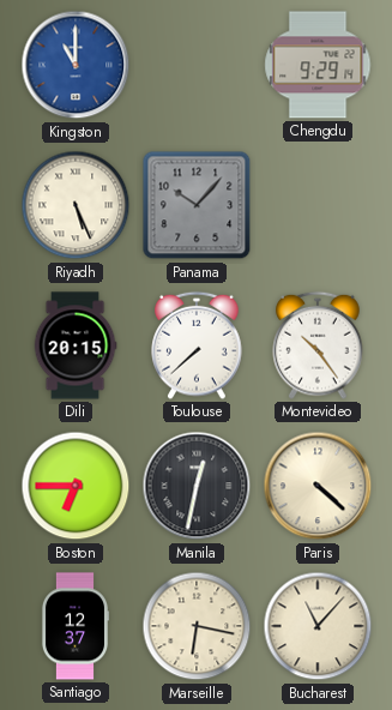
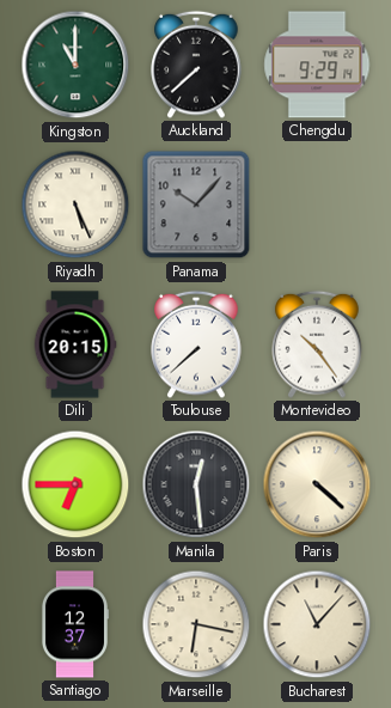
Kingston dial: blue -> green
Auckland: none -> 7:38
Manila: 12:32 -> 12:29
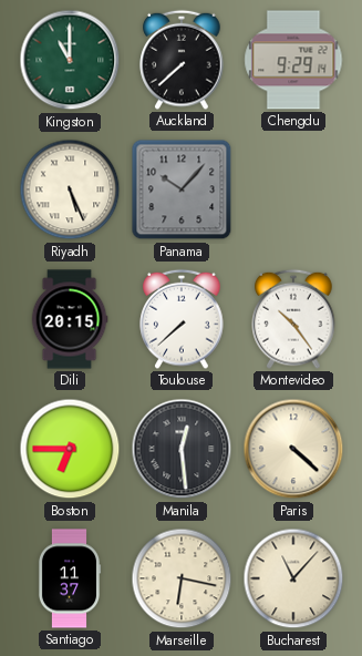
Santiago: 12:37 -> 11:37
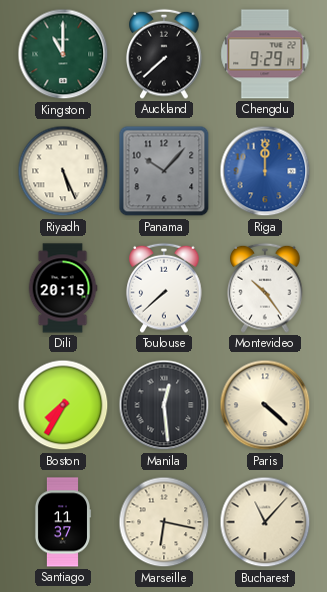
Riga: none -> 12:00
Boston: 6:45 -> 7:35
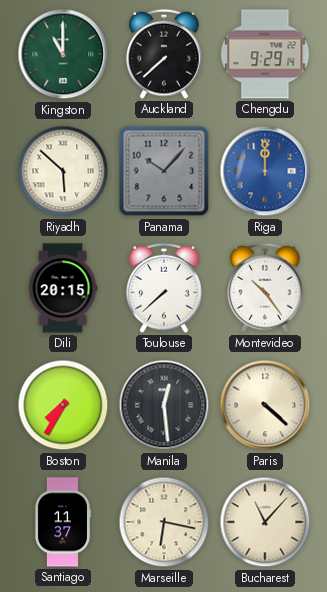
Riyadh: 5:26 -> 5:52
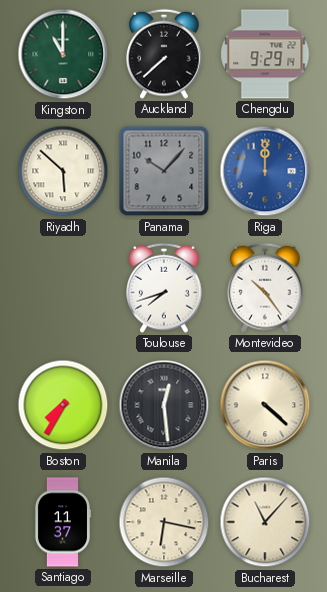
Dili: 20:15 -> none
Toulouse: 7:38 -> 7:42
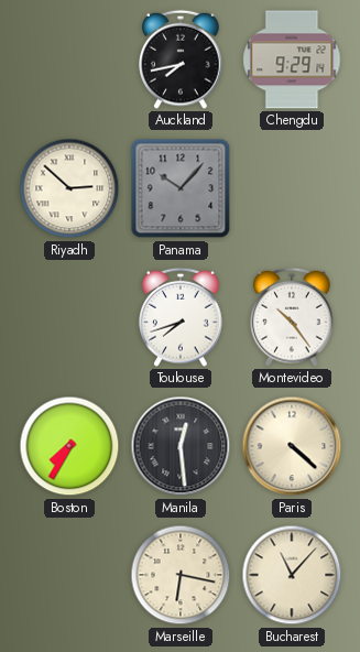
Kingston: 11:00 -> none
Auckland: 7:38 -> 7:43
Riyadh: 5:52 -> 2:52
Riga: 12:00 -> none
Santiago: 11:37 -> none
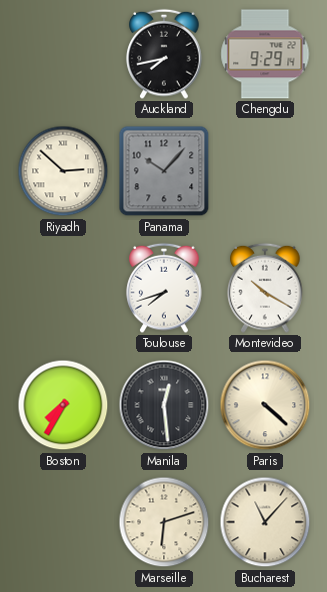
Montevideo: 10:24 -> 10:20
Marseille: 6:17 -> 6:12
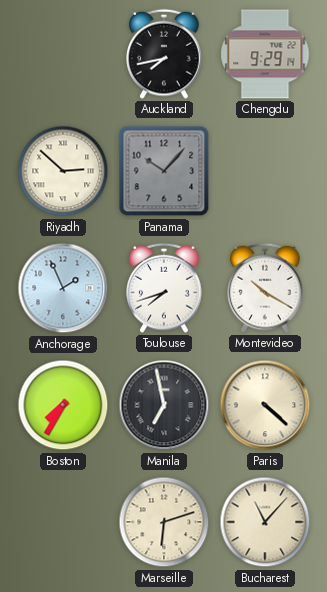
Anchorage: none -> 1:56
Manila: 12:29 -> 6:58
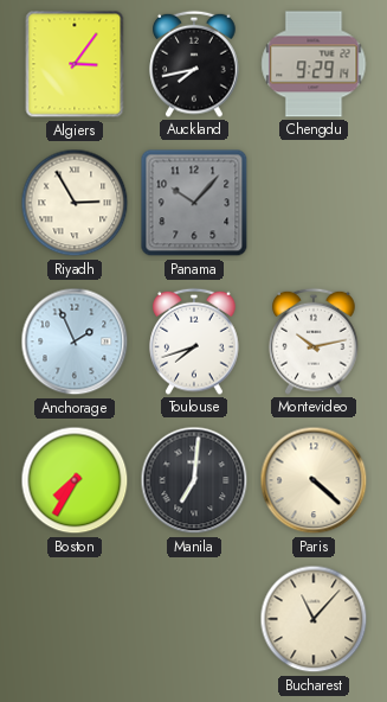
Algiers: none -> 3:06
Riyadh: 2:52 -> 2:55
Montevideo: 10:20 -> 10:13
Manila: 6:58 -> 7:01
Marseille: 6:12 -> none
